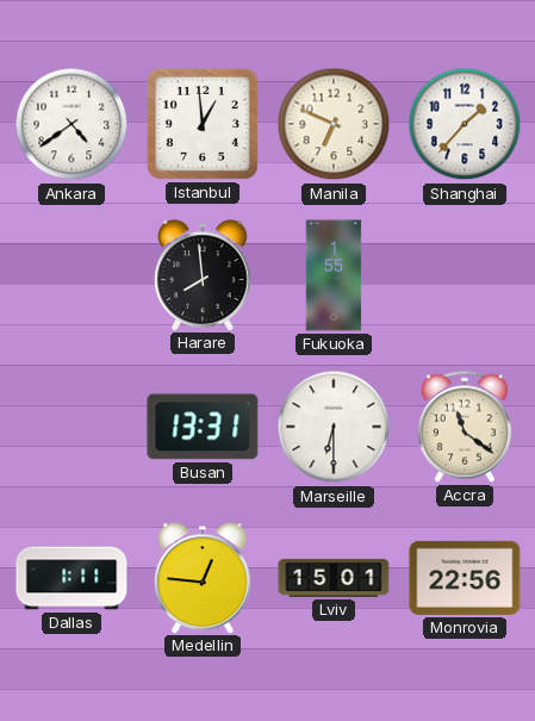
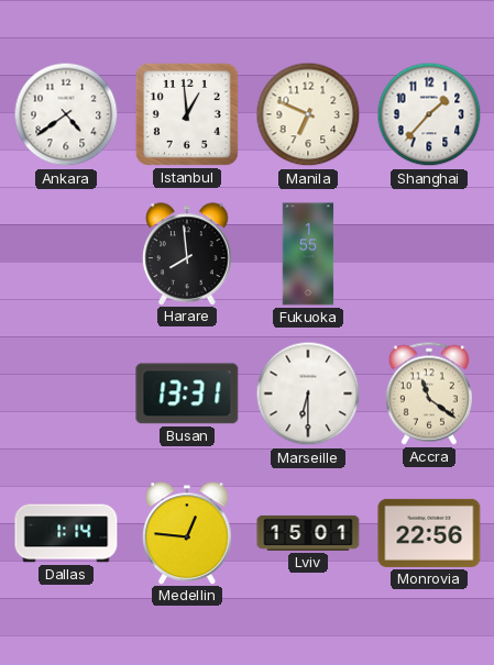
Dallas: 1:11 -> 1:14
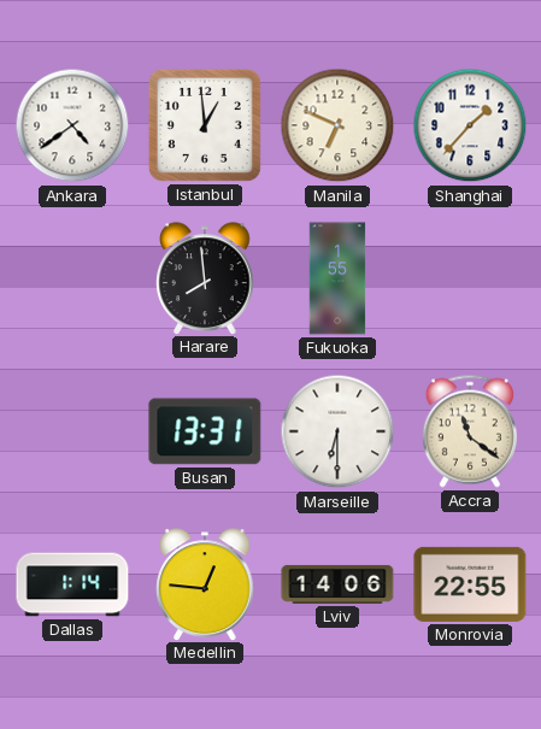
Lviv: 15:01 -> 14:06
Monrovia: 22:56 -> 22:55
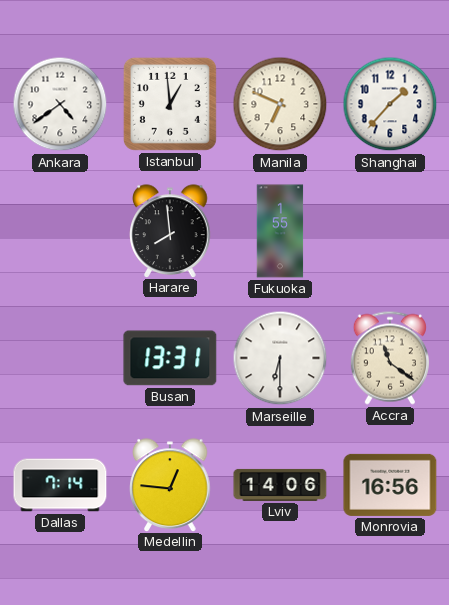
Dallas: 1:14 -> 7:14
Monrovia: 22:55 -> 16:56
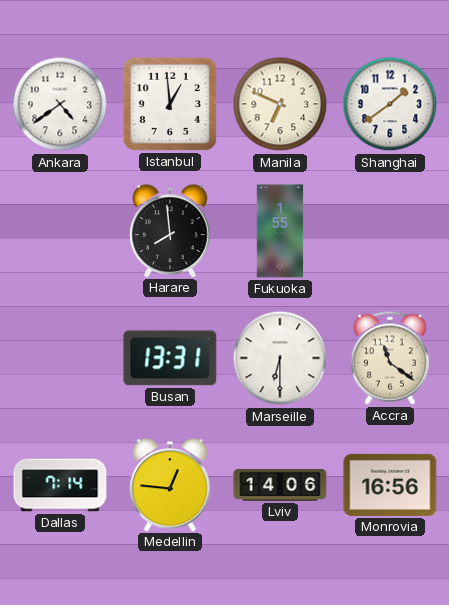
Shanghai: 1:37 -> 1:39
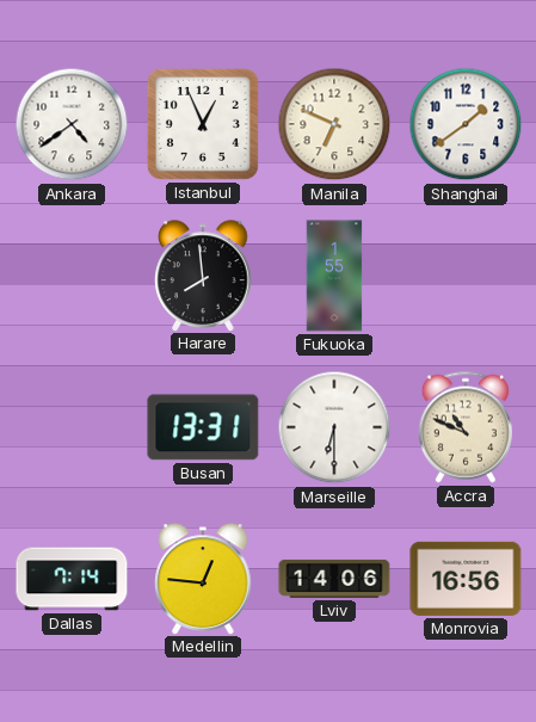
Istanbul: 12:59 -> 12:56
Accra: 11:21 -> 10:49
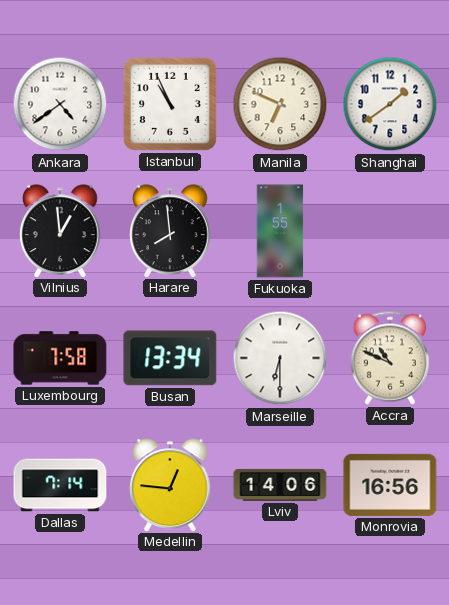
Istanbul: 12:56 -> 10:56
Vilnius: none -> 12:59
Luxembourg: none -> 7:58
Busan: 13:31 -> 13:34
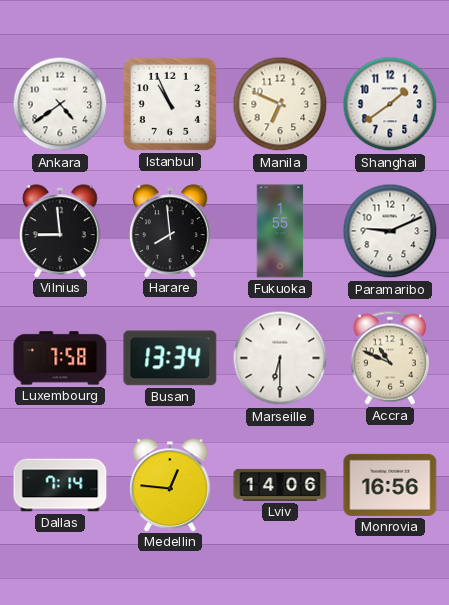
Vilnius: 12:59 -> 8:59
Paramaribo: none -> 9:11
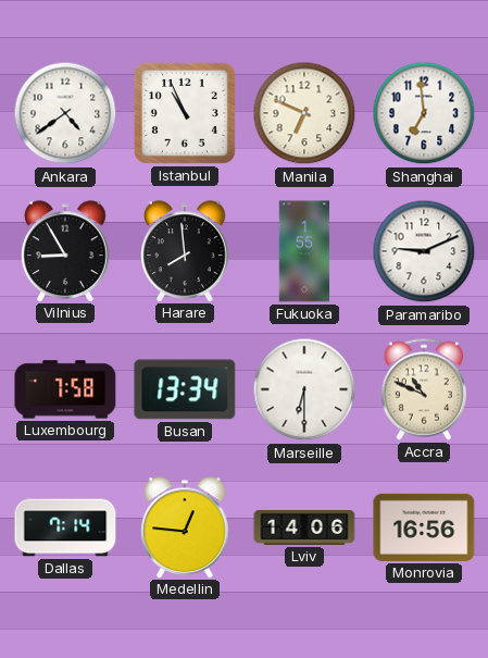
Shanghai: 1:39 -> 6:59
Vilnius: 8:59 -> 8:55
